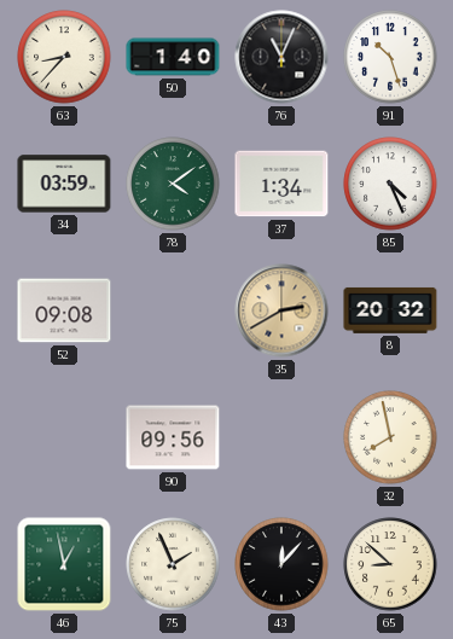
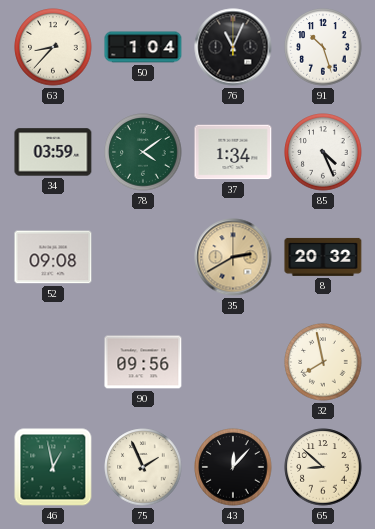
50: 1:40 -> 1:04
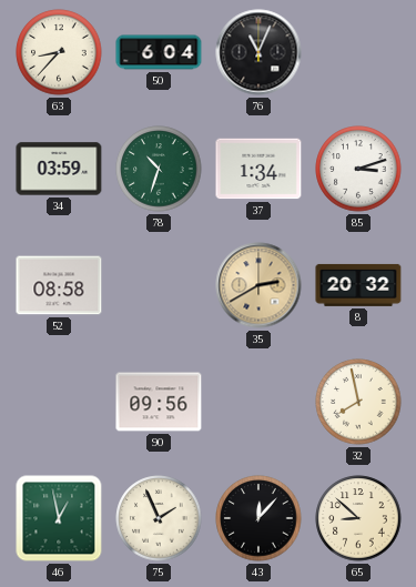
50: 1:04 -> 6:04
91: 10:27 -> none
78: 4:09 -> 10:33
85: 4:26 -> 3:12
52: 09:08 -> 08:58
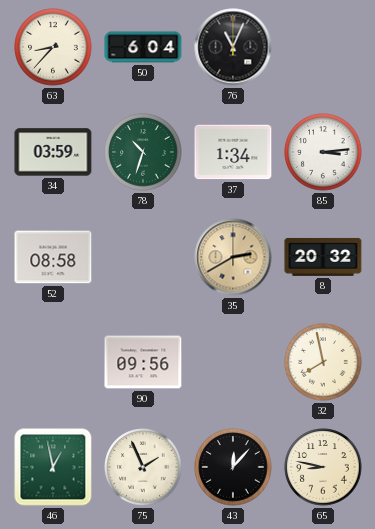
85: 3:12 -> 3:14
65: 8:52 -> 8:47
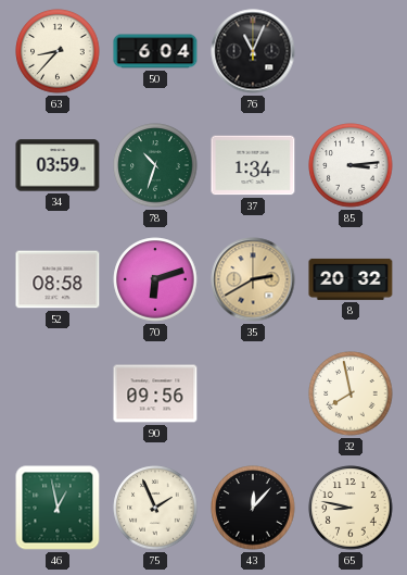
70: none -> 6:12
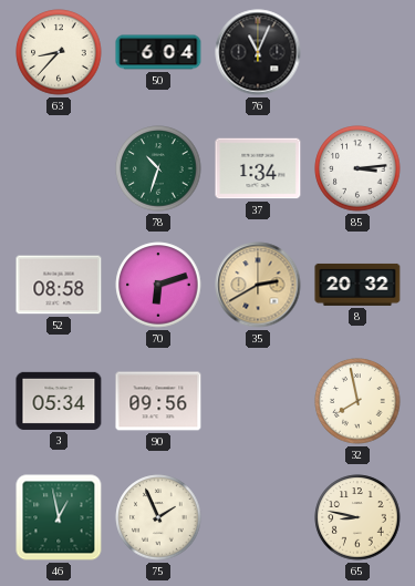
34: 03:59 -> none
3: none -> 05:34
43: 12:07 -> none
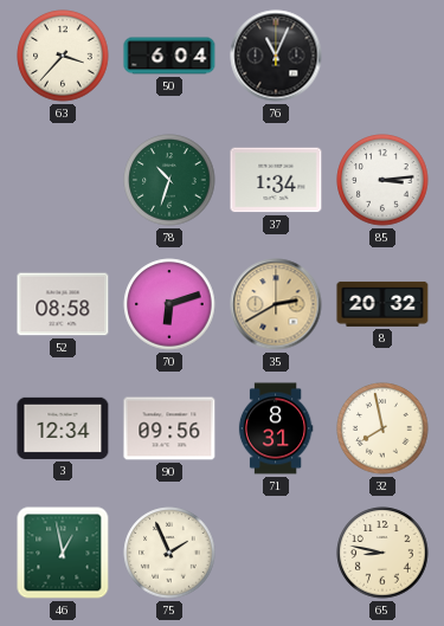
63: 8:37 -> 3:37
3: 05:34 -> 12:34
71: none -> 8:31
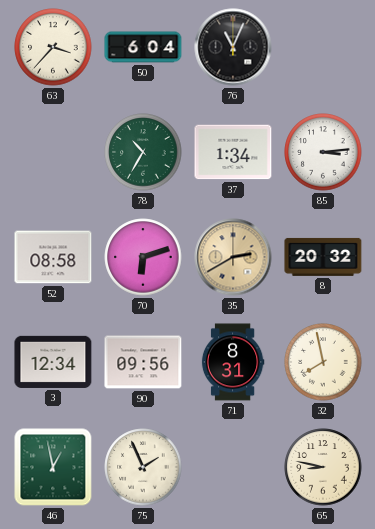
78: 10:33 -> 10:35
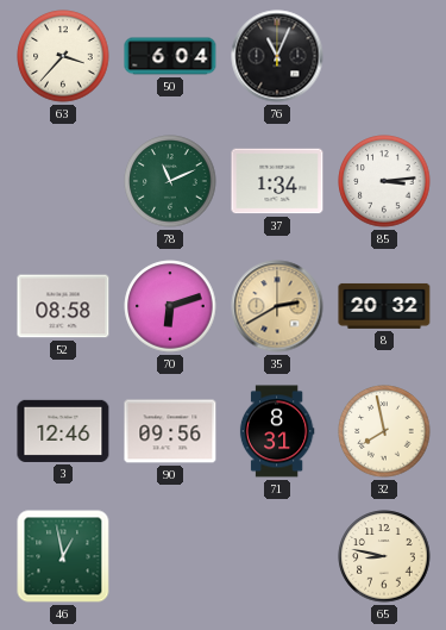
78: 10:35 -> 11:11
3: 12:34 -> 12:46
75: 1:56 -> none
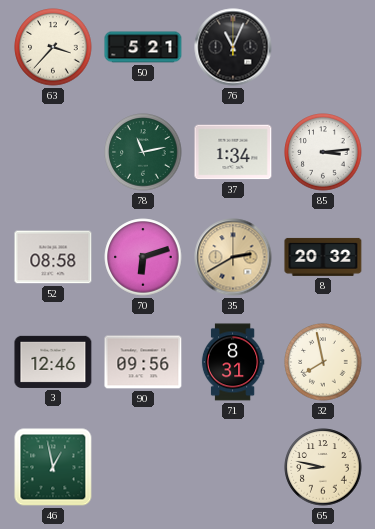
50: 6:04 -> 5:21
78: 11:11 -> 11:13
